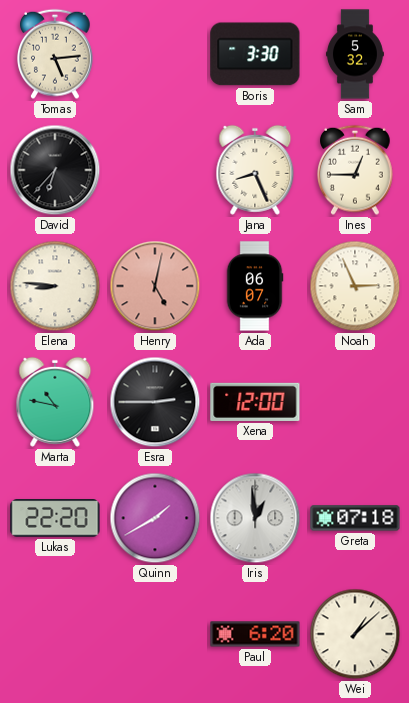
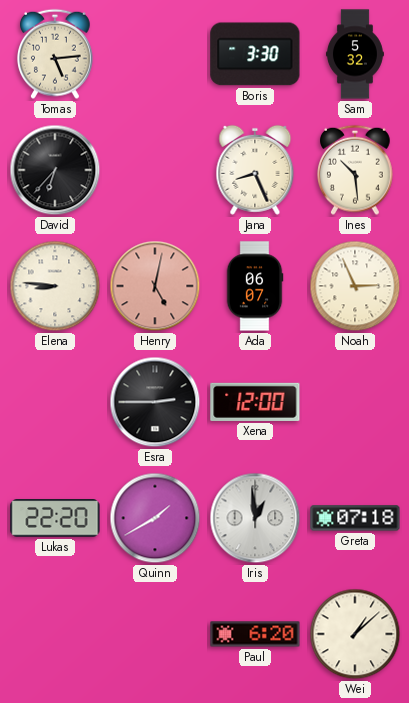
Ines: 12:45 -> 10:29
Marta: 10:47 -> none
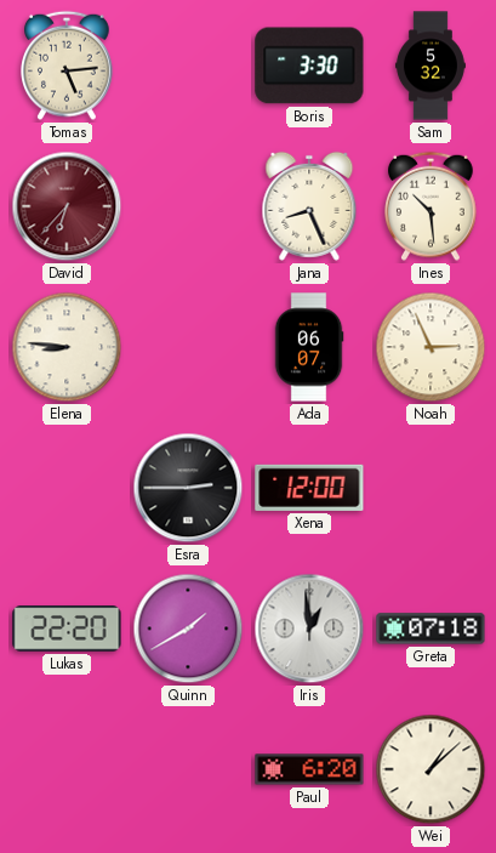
David dial: black -> burgundy
Henry: 5:02 -> none
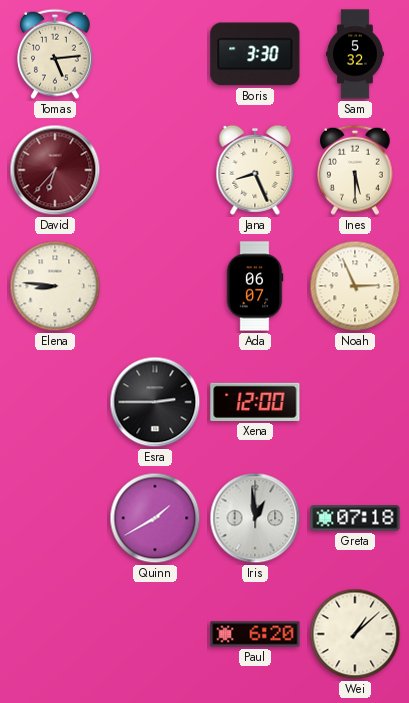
Ines: 10:29 -> 5:30
Lukas: 22:20 -> none
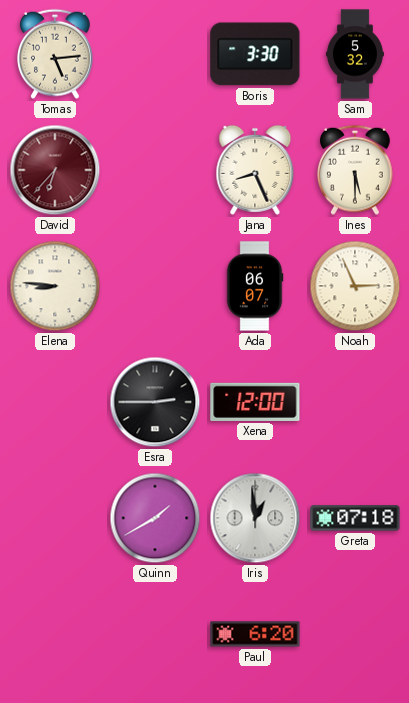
Wei: 1:08 -> none
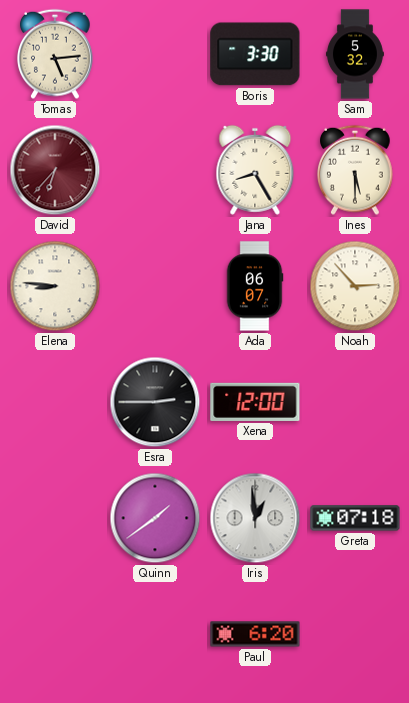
Jana: 8:26 -> 8:25
Noah: 2:56 -> 2:53
Quinn: 1:40 -> 1:39
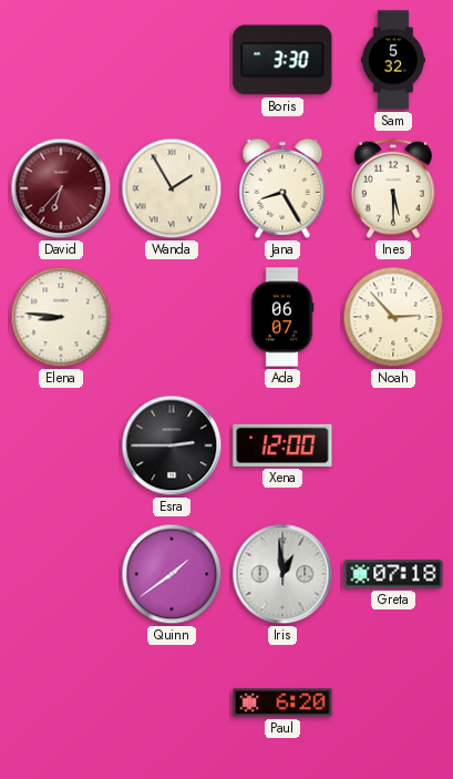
Tomas: 5:14 -> none
Wanda: none -> 1:55
